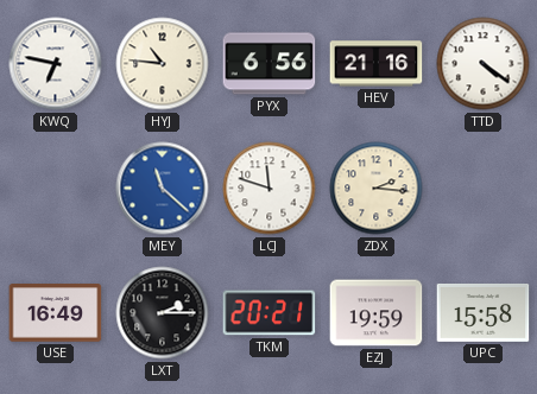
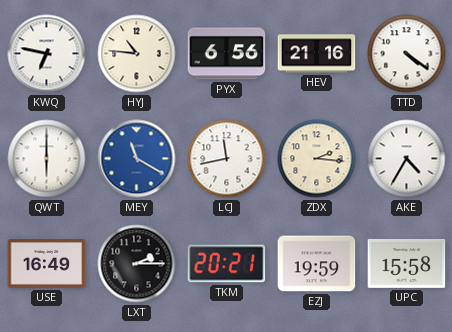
QWT: none -> 6:00
MEY: 11:22 -> 11:20
LCJ: 11:48 -> 11:43
AKE: none -> 4:35
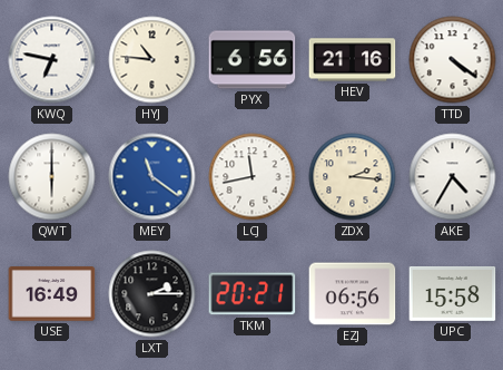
MEY: 11:20 -> 11:21
EZJ: 19:59 -> 06:56
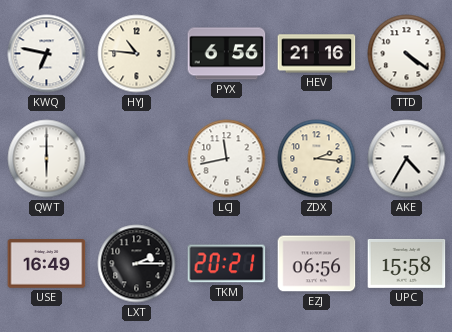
MEY: 11:21 -> none
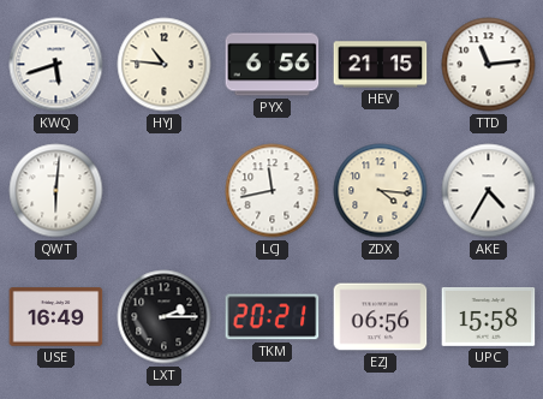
KWQ: 6:47 -> 5:42
HEV: 21:16 -> 21:15
TTD: 4:21 -> 11:14
QWT: 6:00 -> 6:01
ZDX: 2:16 -> 4:16
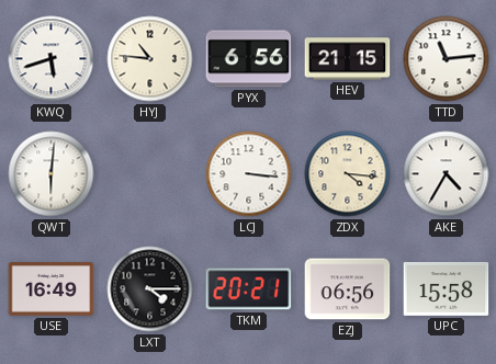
LCJ: 11:43 -> 3:16
LXT: 2:15 -> 4:15
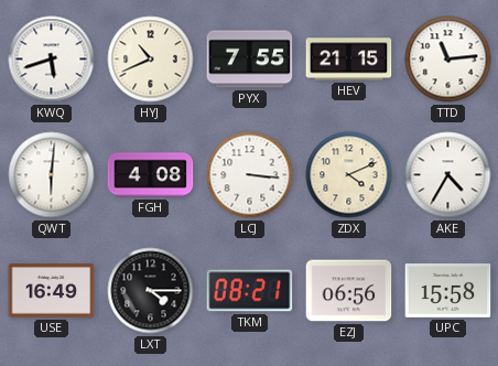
HYJ: 10:46 -> 10:41
PYX: 6:56 -> 7:55
FGH: none -> 4:08
ZDX: 4:16 -> 4:11
TKM: 20:21 -> 08:21
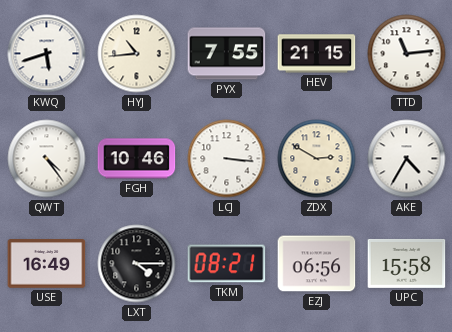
HYJ: 10:41 -> 10:44
QWT: 6:01 -> 4:24
FGH: 4:08 -> 10:46
ZDX: 4:11 -> 2:50
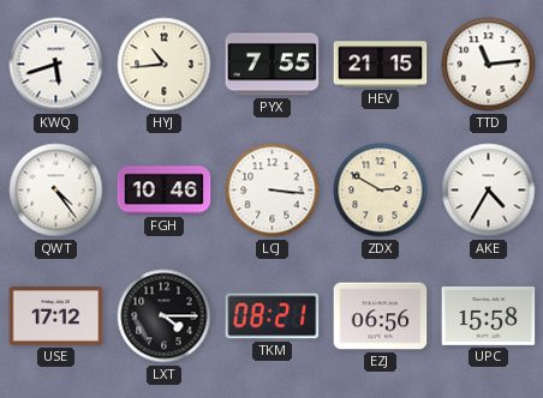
USE: 16:49 -> 17:12
